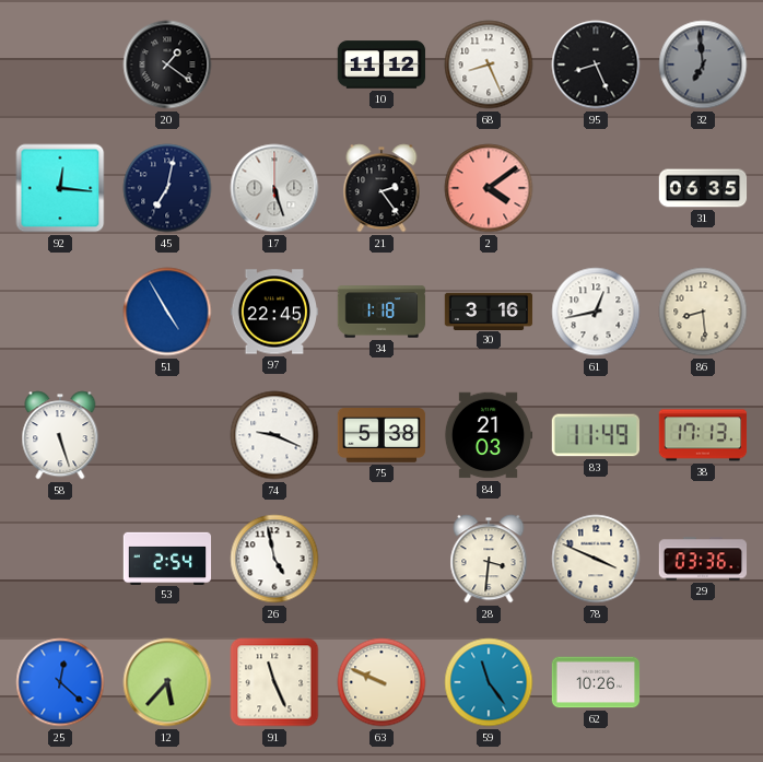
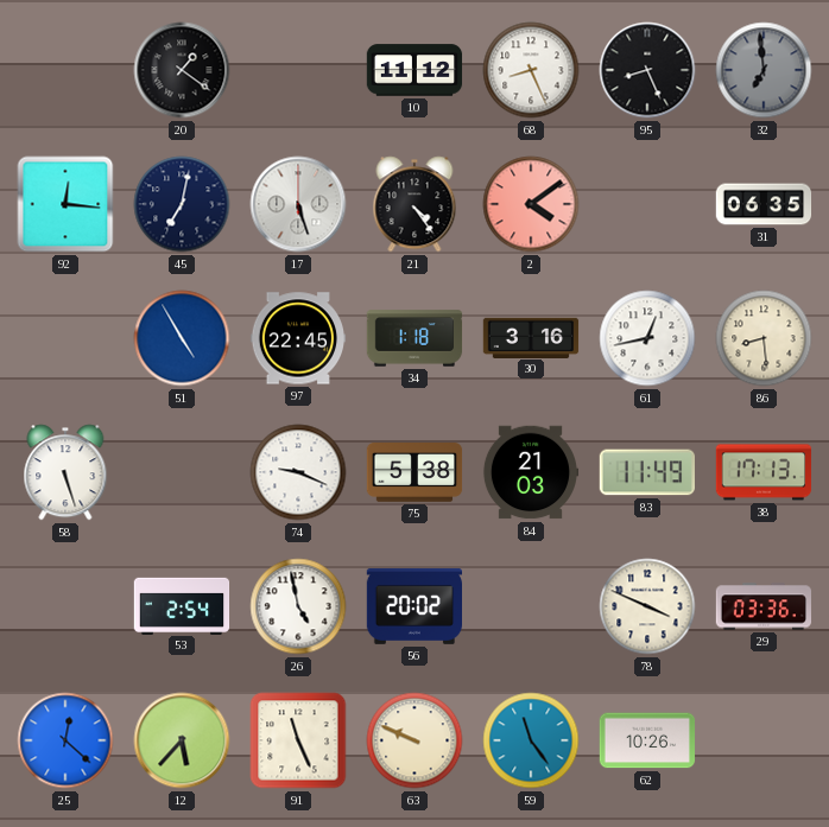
21: 2:24 -> 4:24
56: none -> 20:02
28: 3:31 -> none
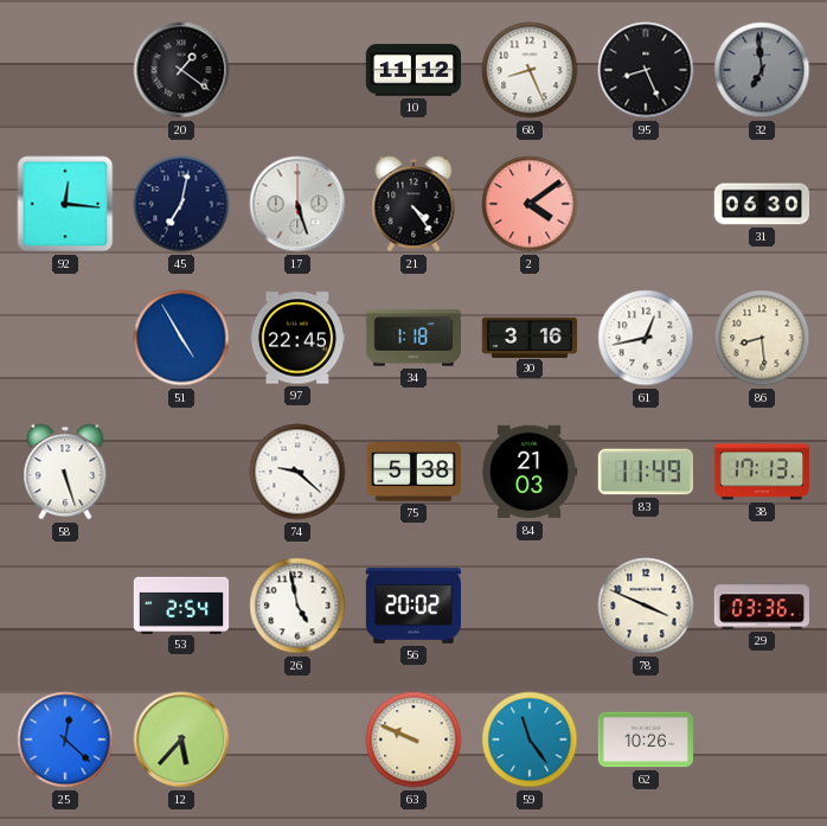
31: 06:35 -> 06:30
74: 9:19 -> 9:22
91: 11:26 -> none
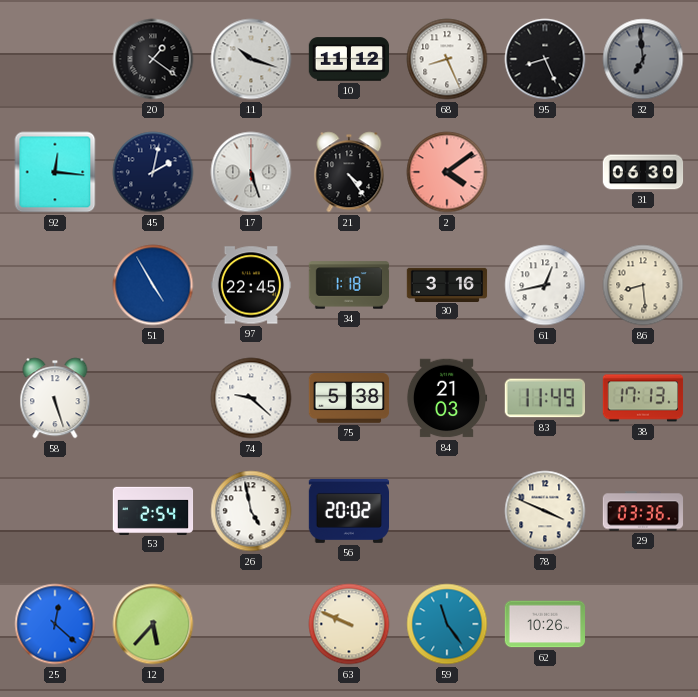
11: none -> 10:18
45: 7:02 -> 2:02
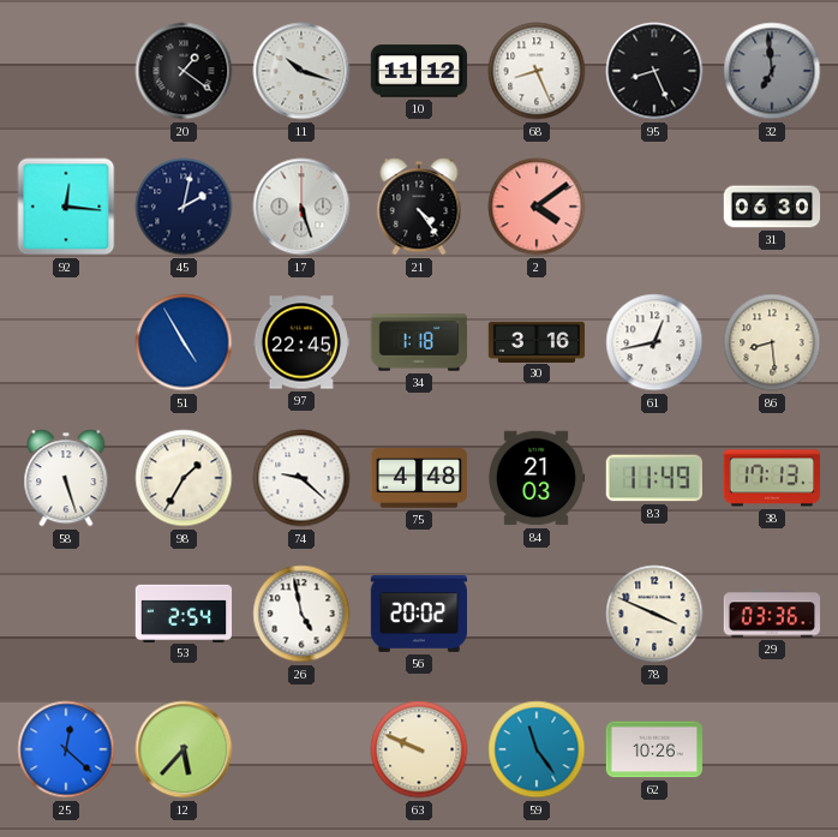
98: none -> 1:35
75: 5:38 -> 4:48
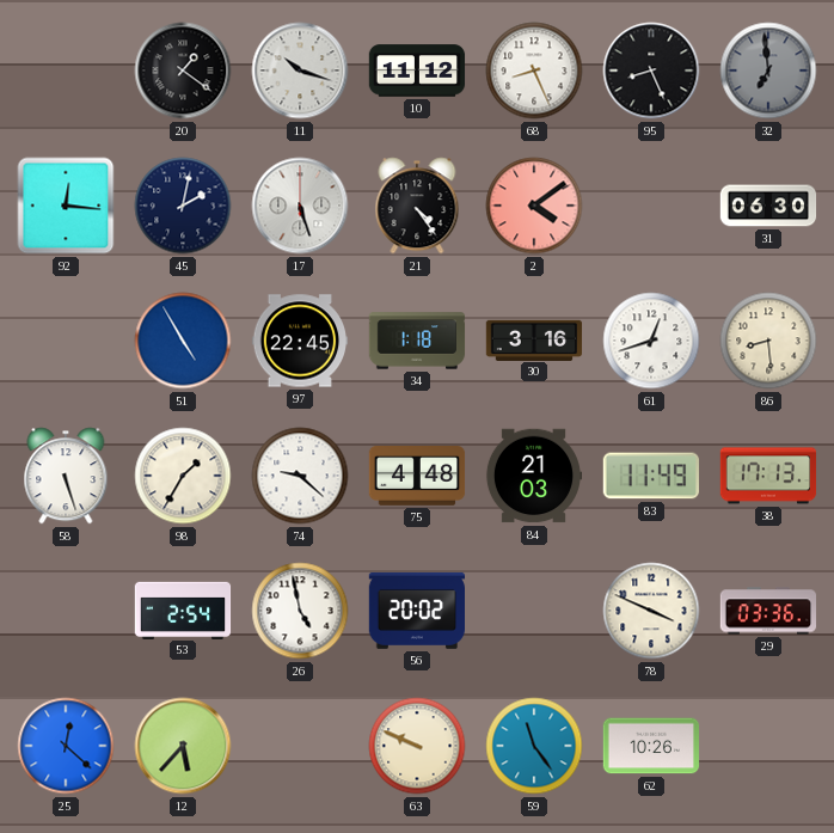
61: 12:43 -> 12:42
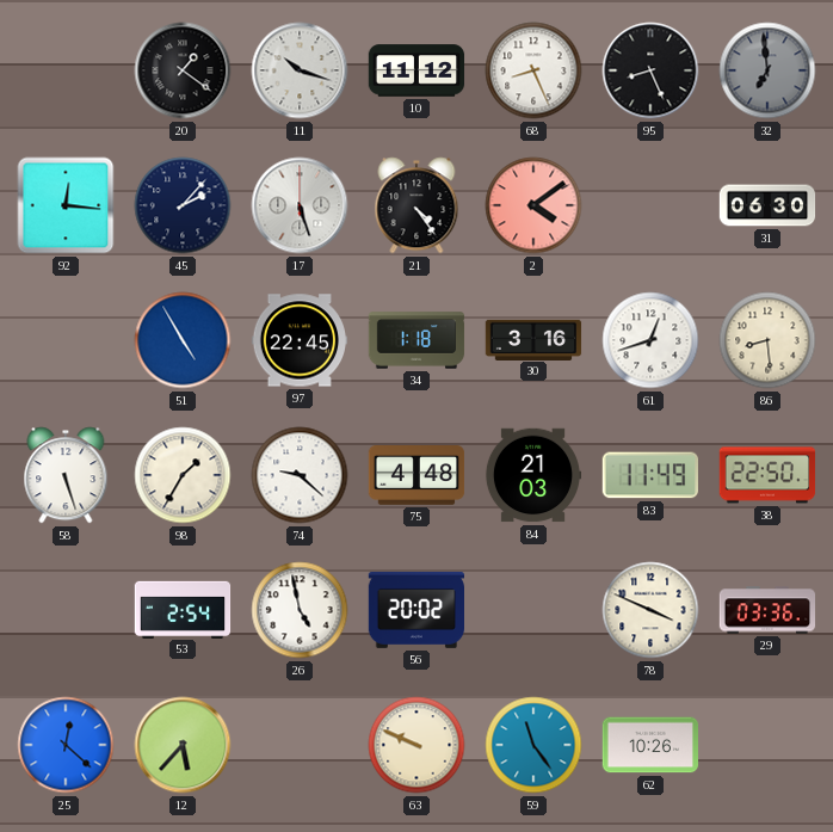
45: 2:02 -> 2:07
38: 17:13 -> 22:50
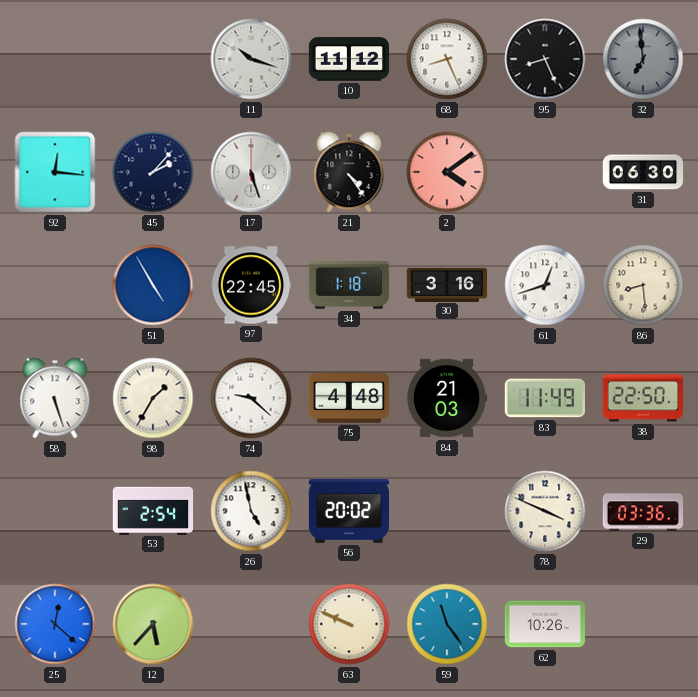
20: 1:21 -> none
